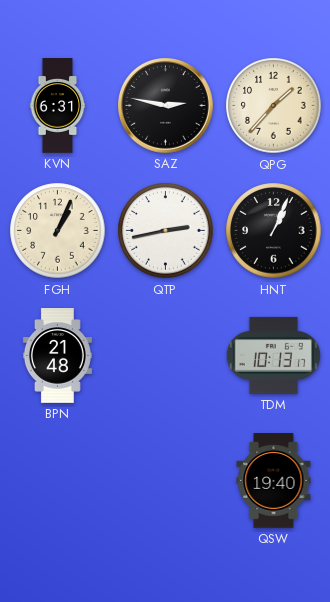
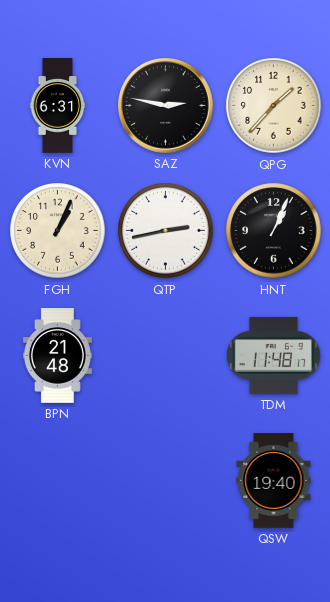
TDM: 10:13 -> 11:48
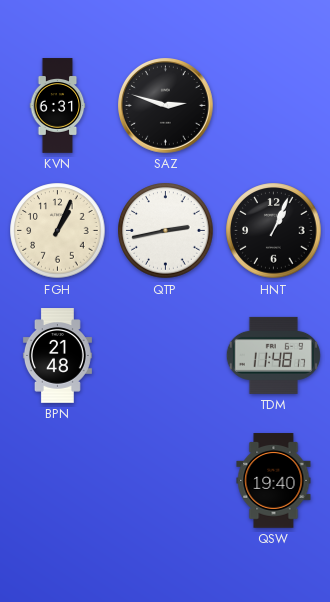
SAZ: 2:47 -> 2:48
QPG: 1:37 -> none
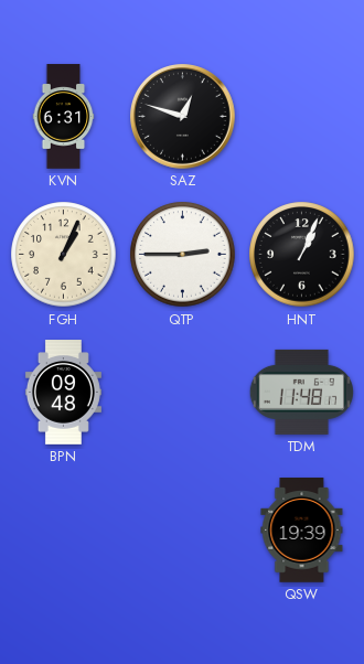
SAZ: 2:48 -> 12:48
QTP: 2:43 -> 2:45
BPN: 21:48 -> 09:48
QSW: 19:40 -> 19:39
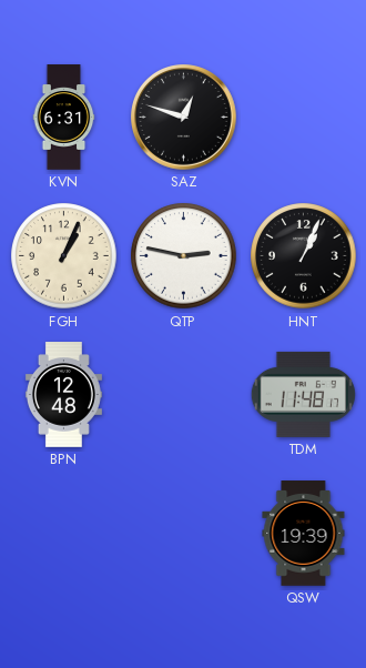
QTP: 2:45 -> 2:47
BPN: 09:48 -> 12:48
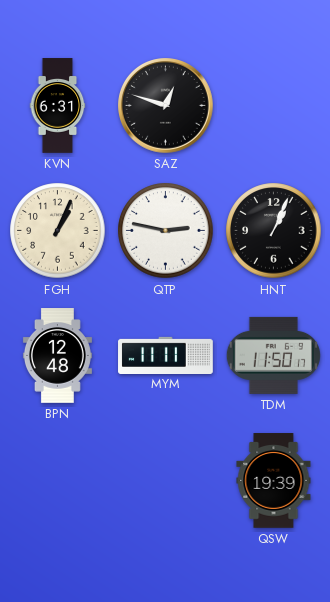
MYM: none -> 11:11
TDM: 11:48 -> 11:50
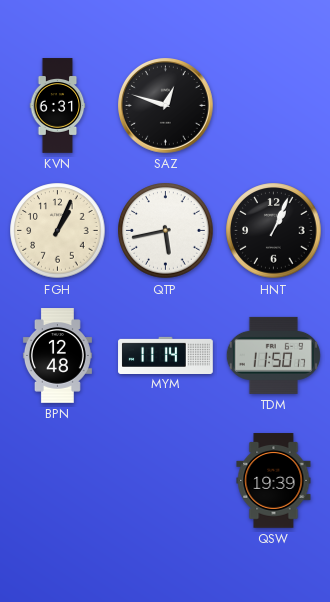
QTP: 2:47 -> 5:43
MYM: 11:11 -> 11:14
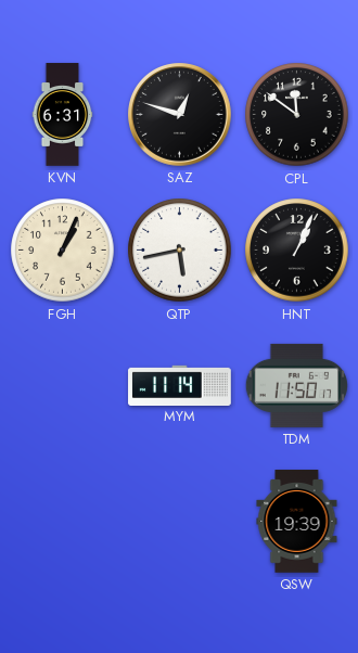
CPL: none -> 11:51
BPN: 12:48 -> none
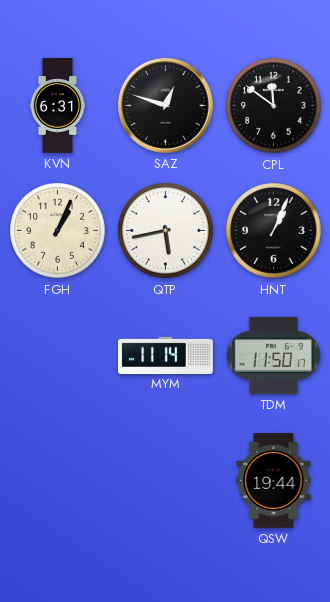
QSW: 19:39 -> 19:44
